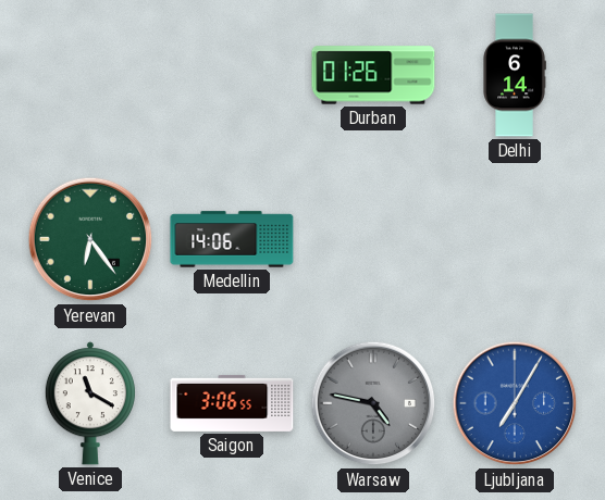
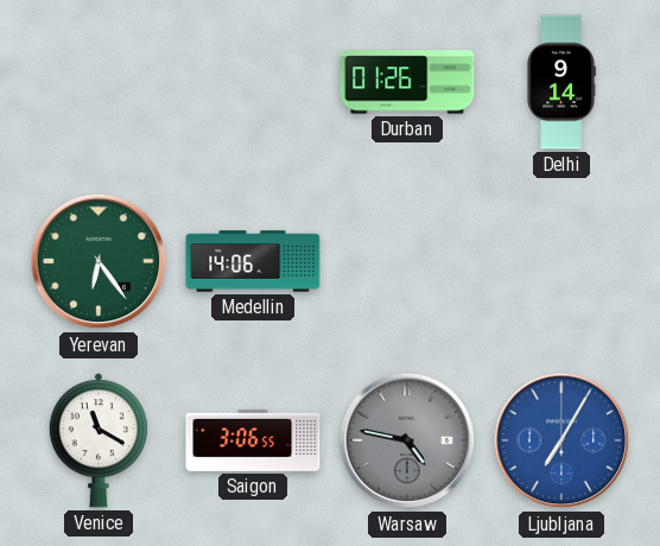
Delhi: 6:14 -> 9:14
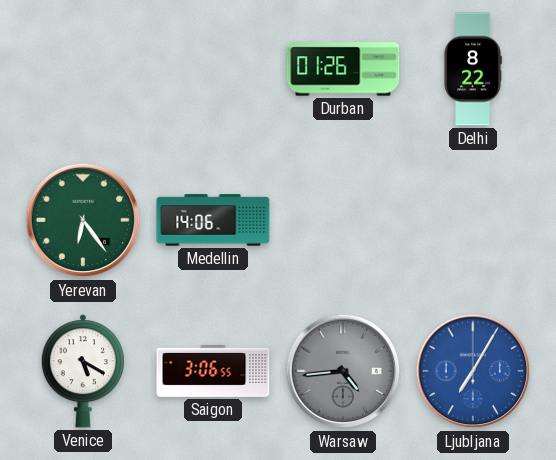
Delhi: 9:14 -> 8:22
Venice: 11:20 -> 5:20
Warsaw: 4:47 -> 4:44
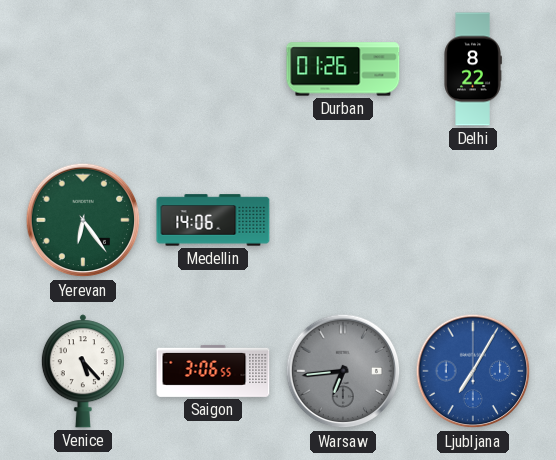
Venice: 5:20 -> 5:23
Warsaw: 4:44 -> 6:44
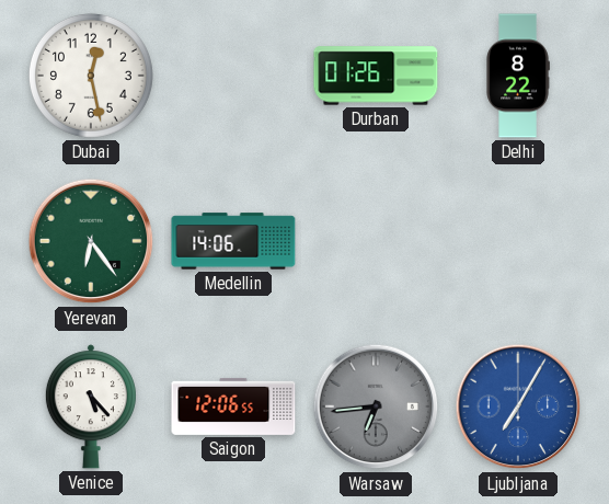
Dubai: none -> 12:28
Saigon: 3:06 -> 12:06
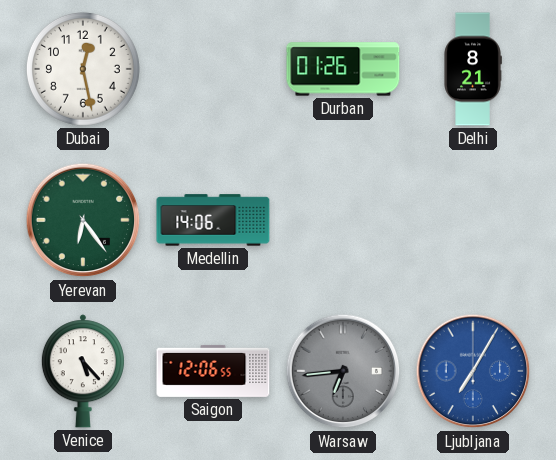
Delhi: 8:22 -> 8:21
